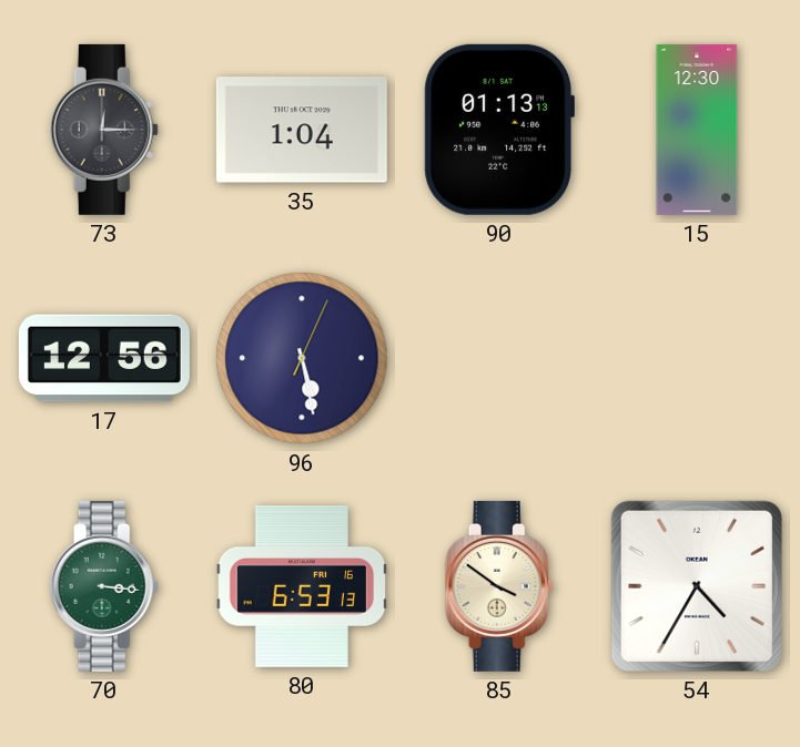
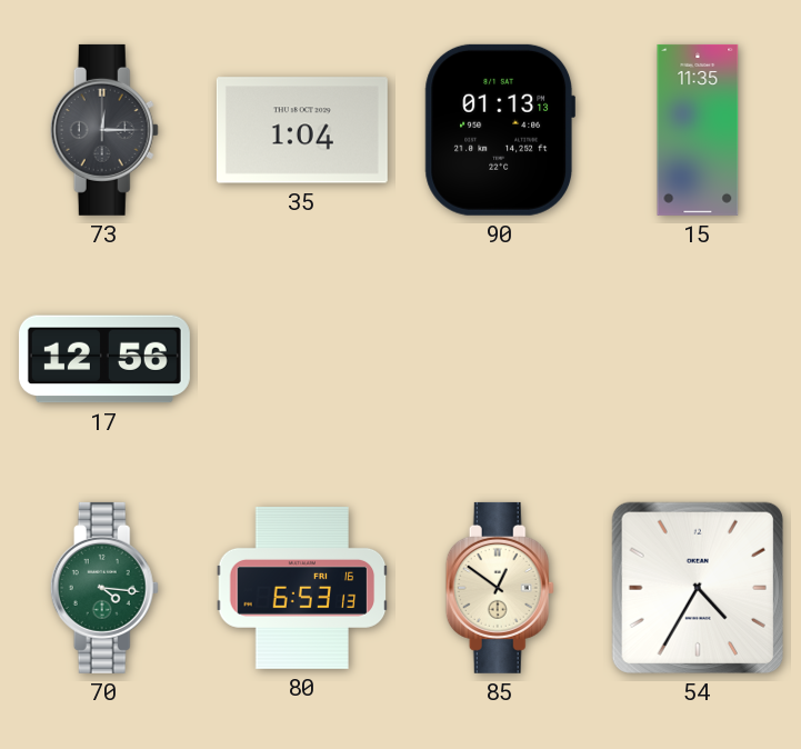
15: 12:30 -> 11:35
96: 5:28 -> none
70: 3:16 -> 4:16
85: 3:51 -> 12:51
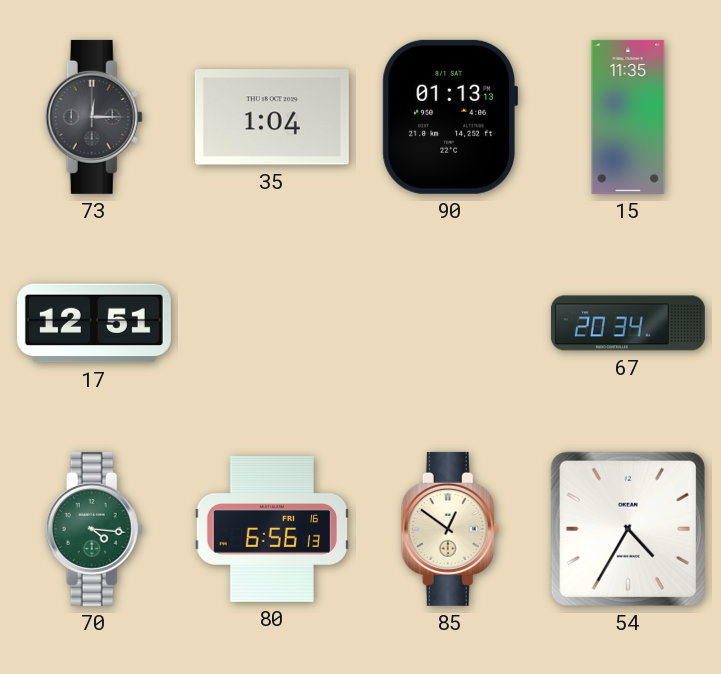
17: 12:56 -> 12:51
67: none -> 20:34
80: 6:53 -> 6:56
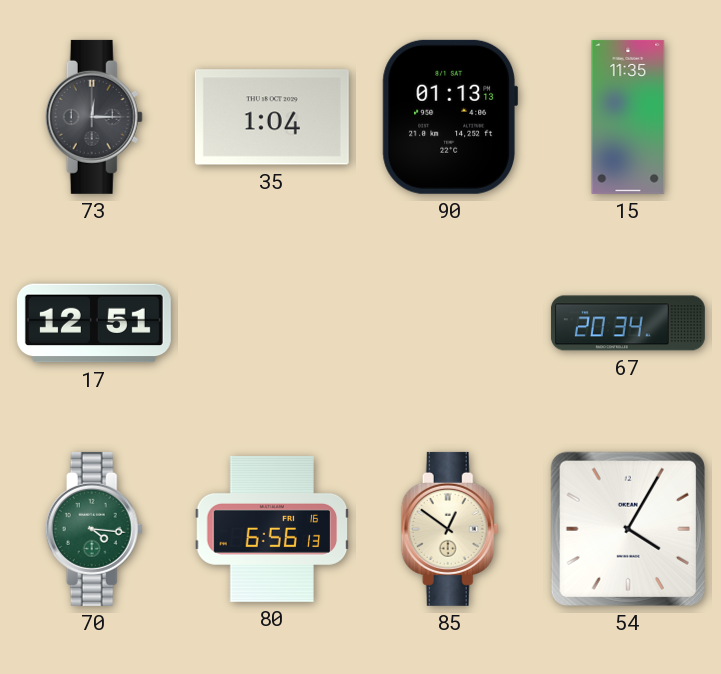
54: 4:35 -> 4:05
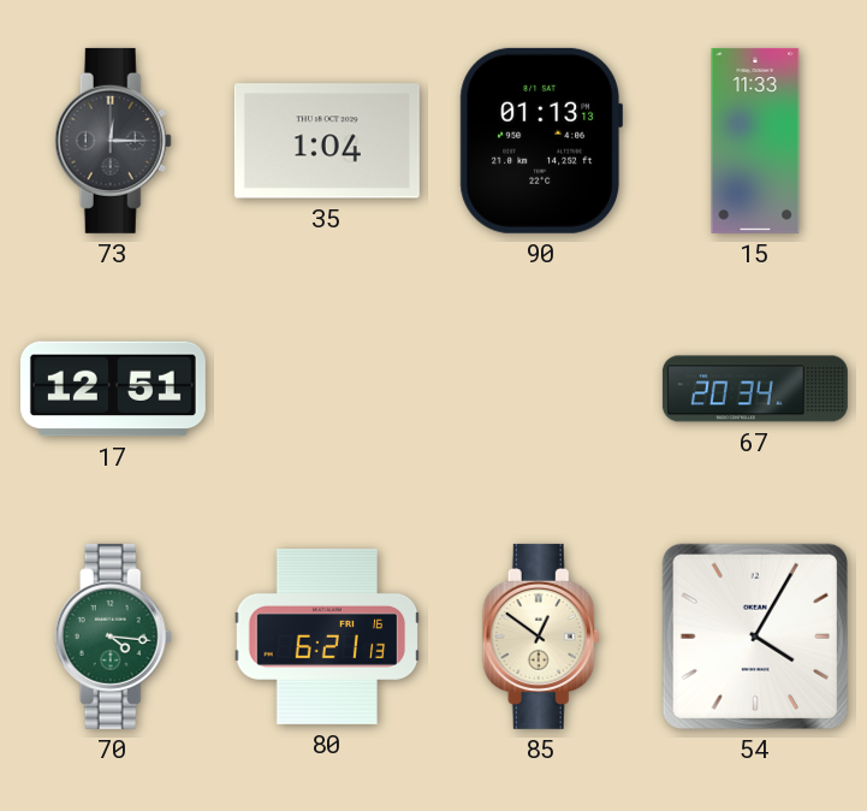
15: 11:35 -> 11:33
80: 6:56 -> 6:21
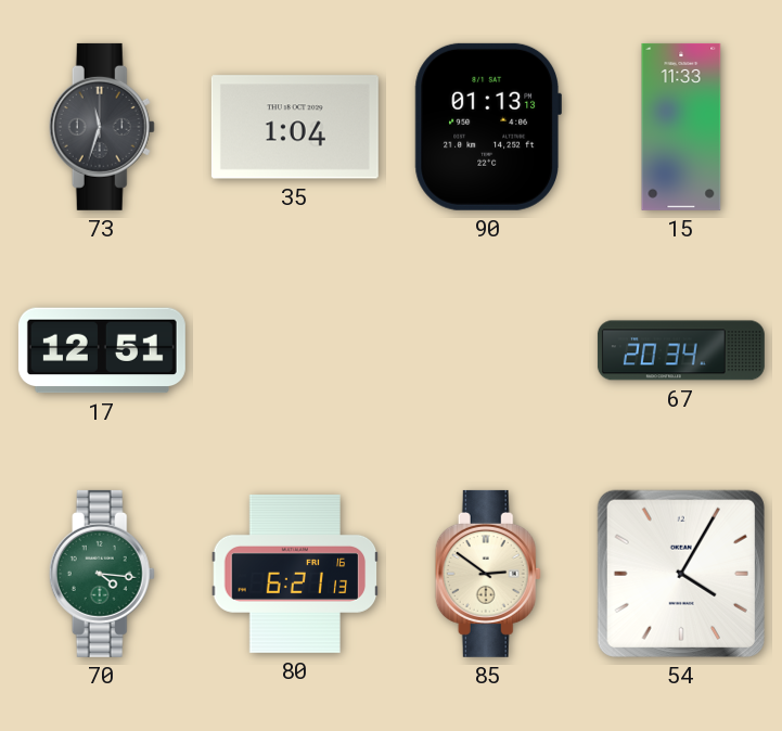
73: 12:15 -> 11:33
85: 12:51 -> 2:51
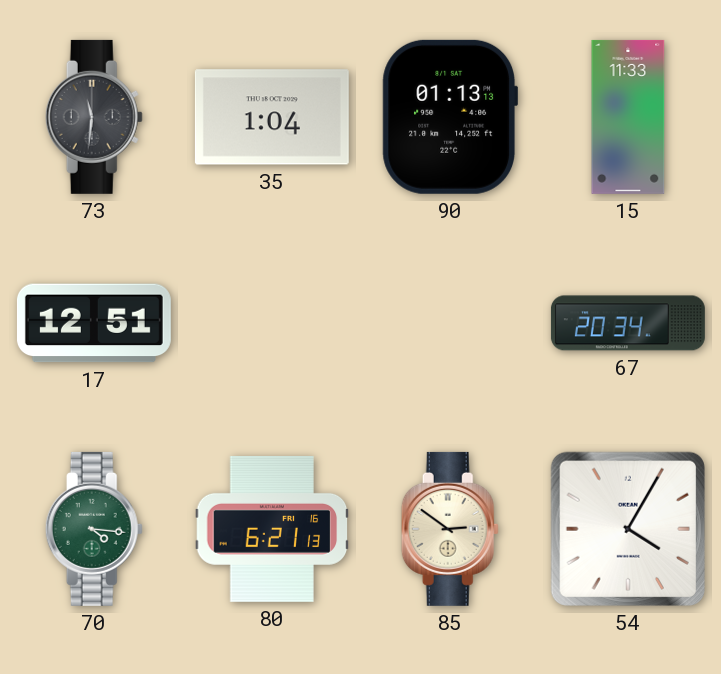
73: 11:33 -> 11:31
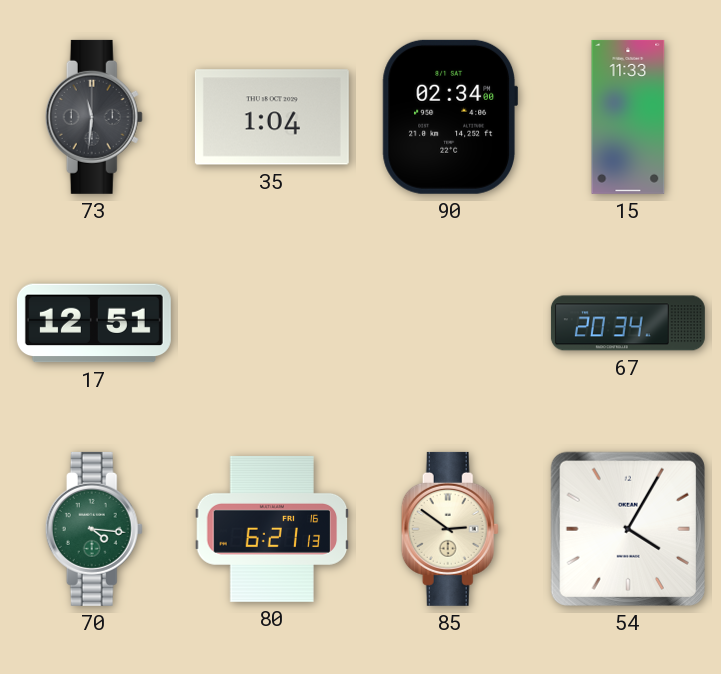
90: 01:13 -> 02:34
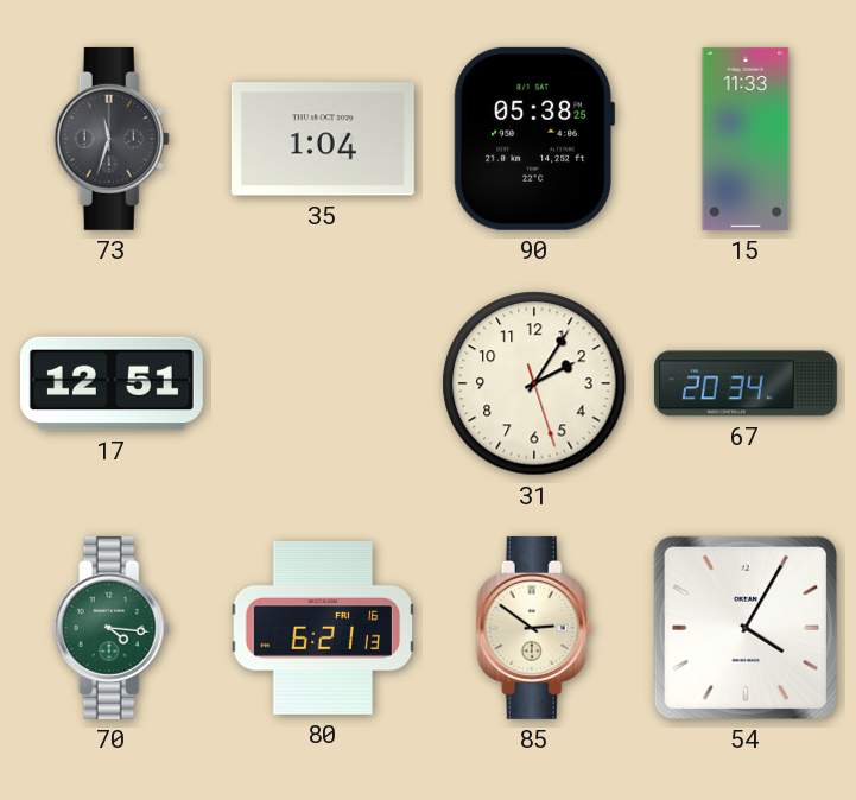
73: 11:31 -> 11:33
90: 02:34 -> 05:38
31: none -> 2:05
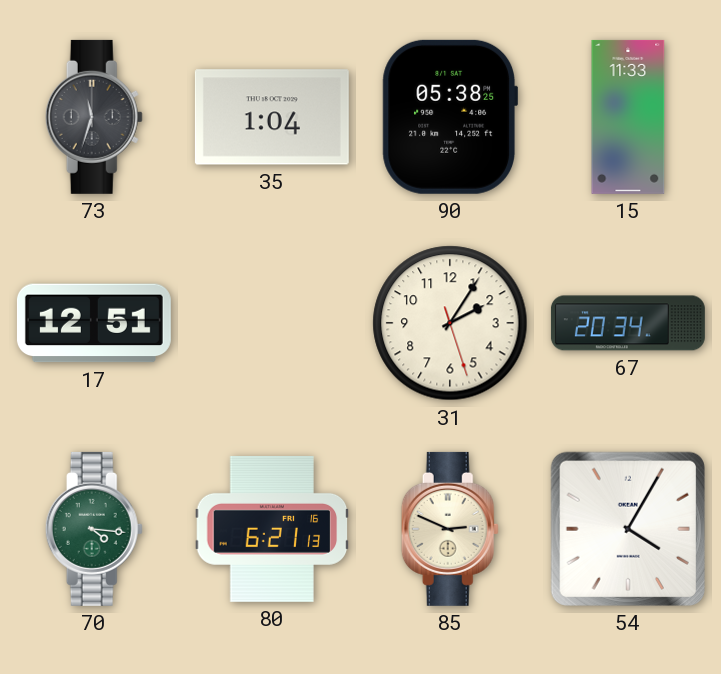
85: 2:51 -> 2:49
